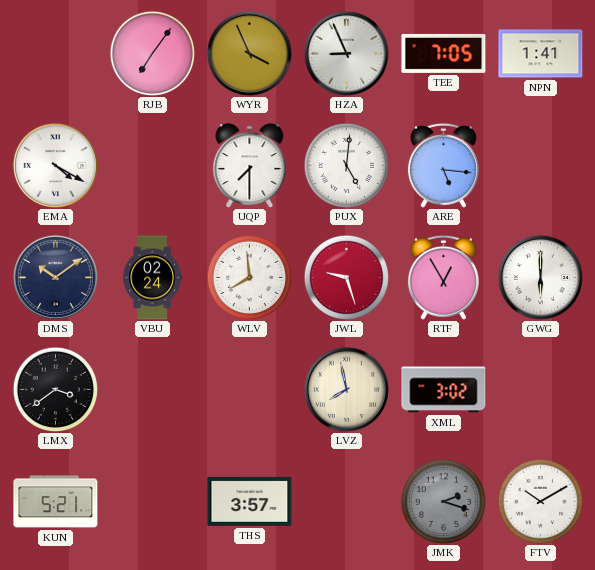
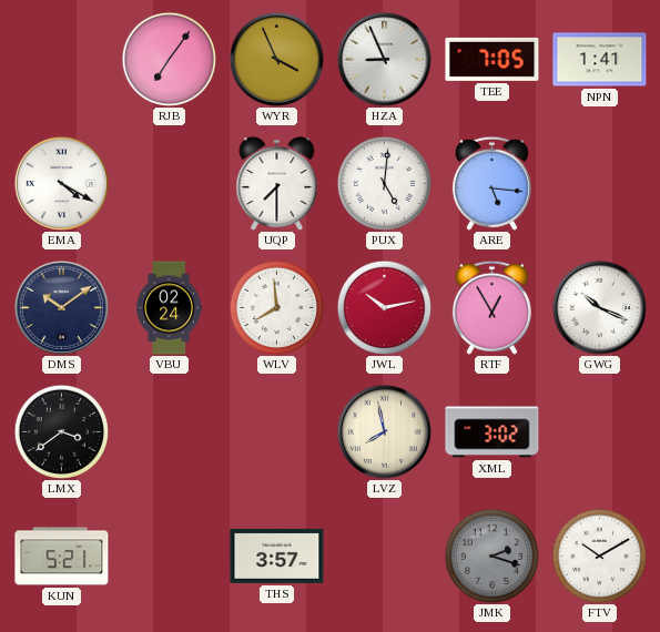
JWL: 9:27 -> 10:13
GWG: 6:00 -> 10:19
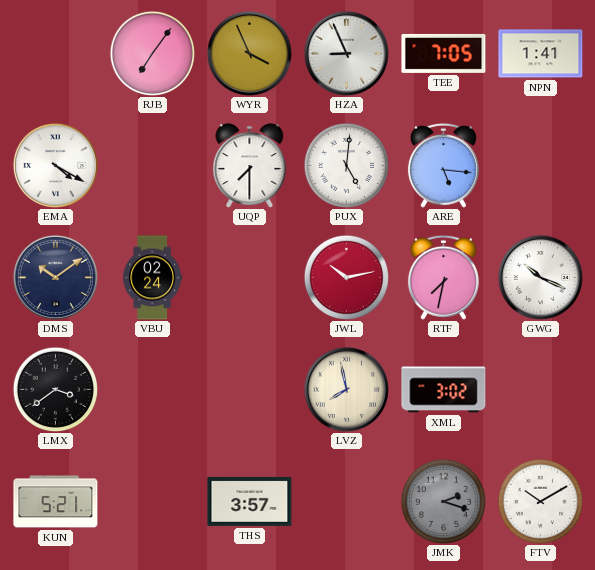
WLV: 7:59 -> none
RTF: 12:55 -> 7:32
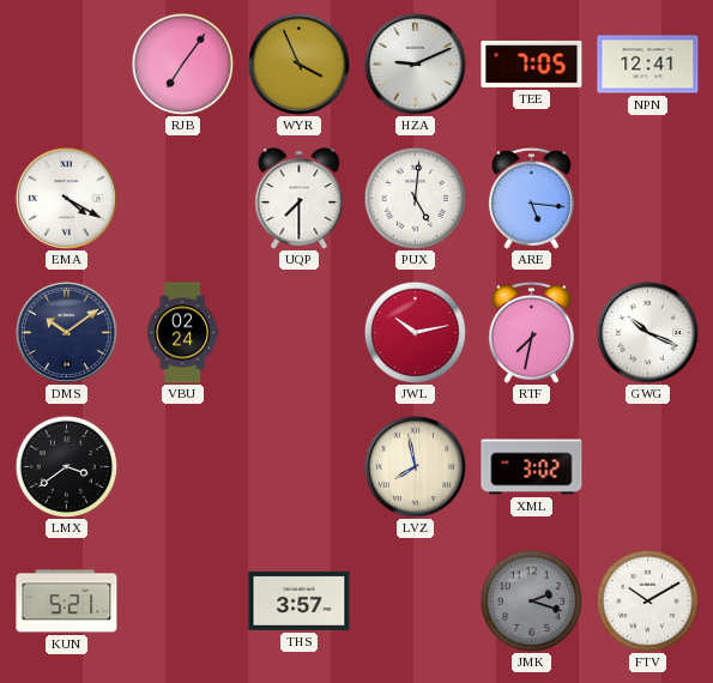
HZA: 8:56 -> 9:11
NPN: 1:41 -> 12:41
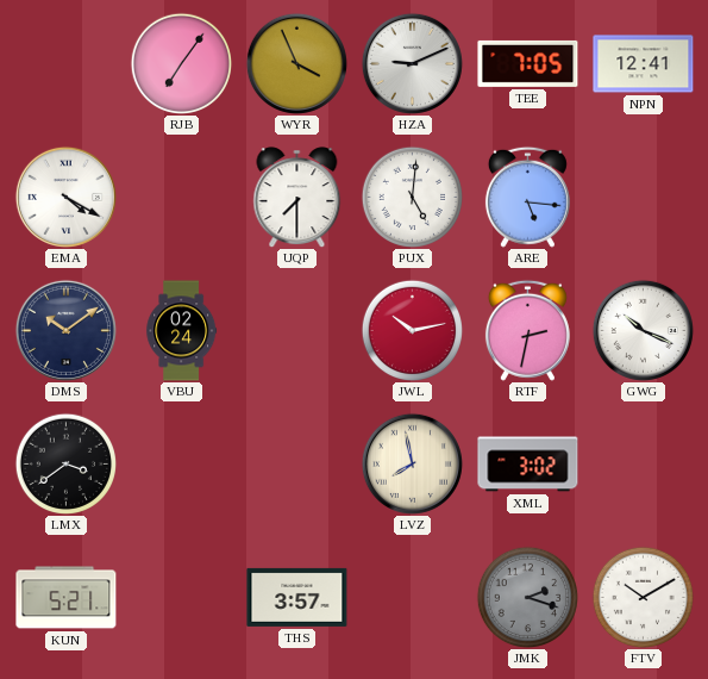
RTF: 7:32 -> 2:32
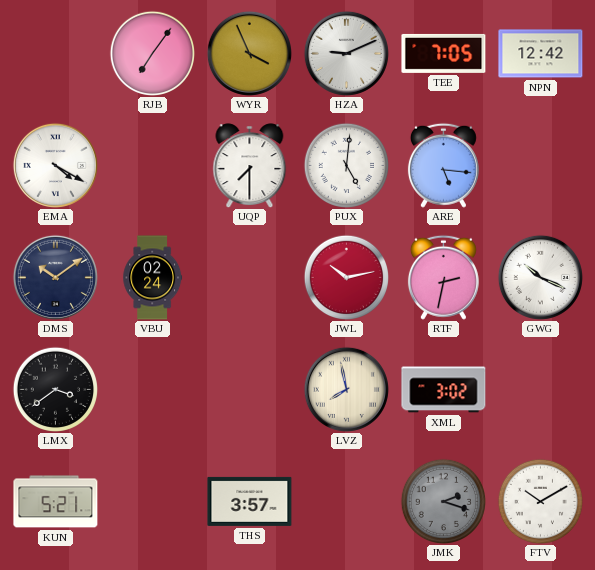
NPN: 12:41 -> 12:42
